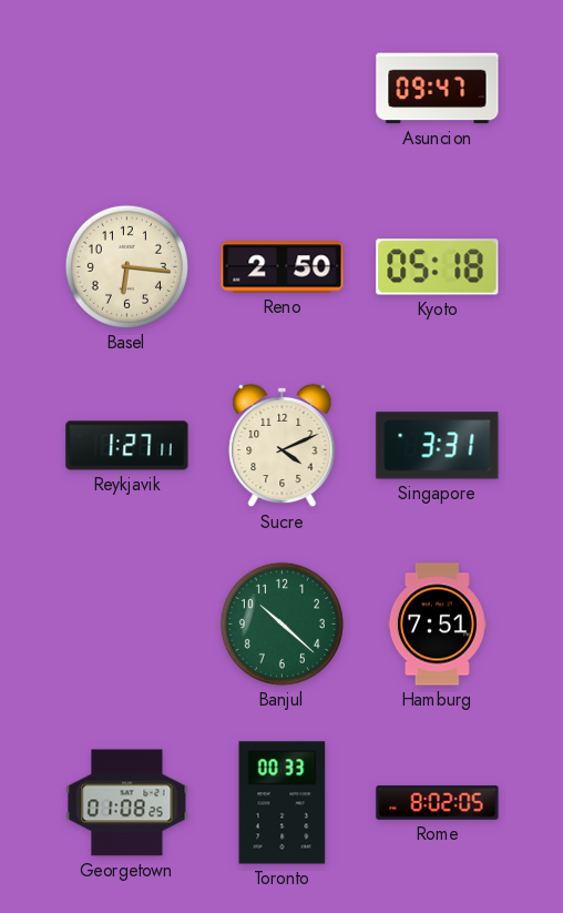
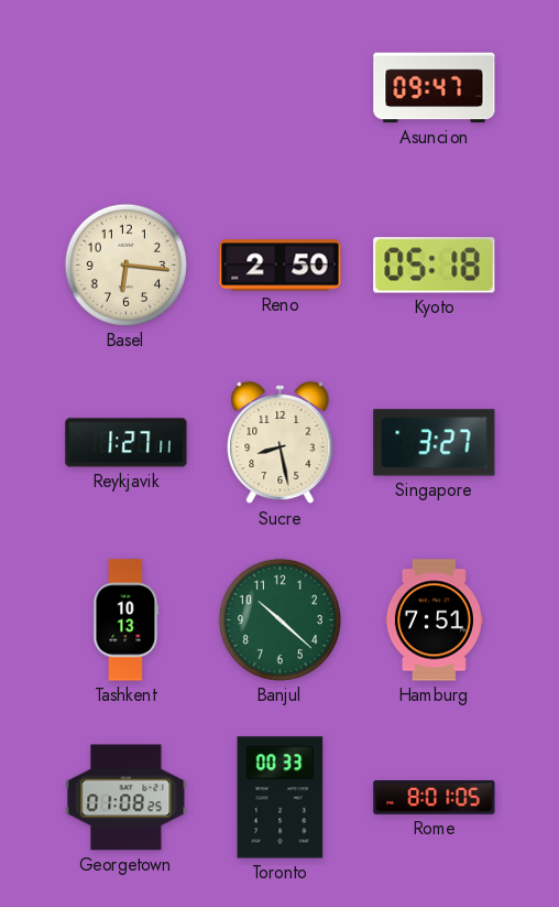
Sucre: 4:11 -> 8:28
Singapore: 3:31 -> 3:27
Tashkent: none -> 10:13
Rome: 8:02 -> 8:01
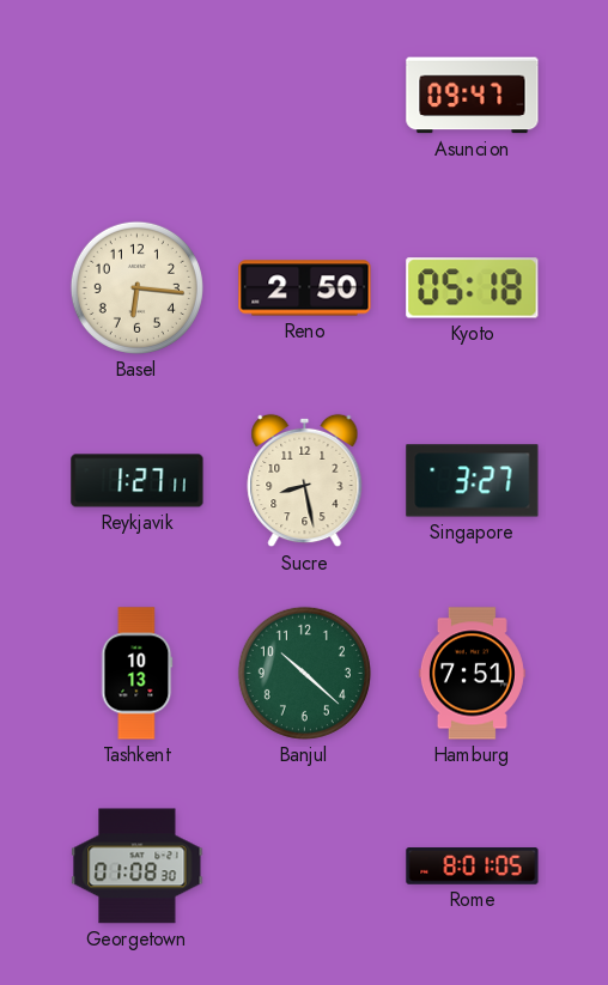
Georgetown: 01:08:25 -> 01:08:30
Toronto: 00:33 -> none
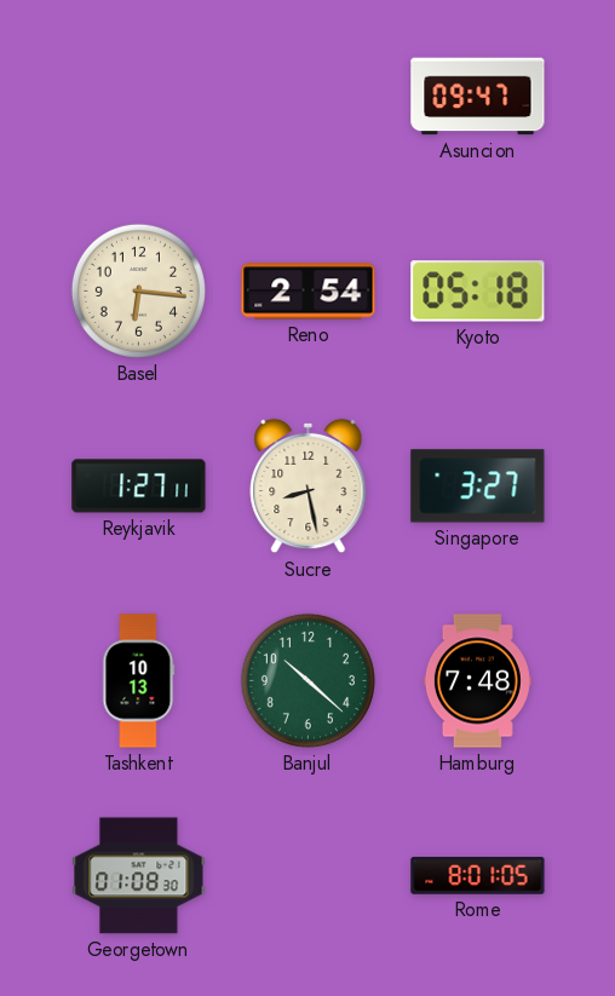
Reno: 2:50 -> 2:54
Hamburg: 7:51 -> 7:48
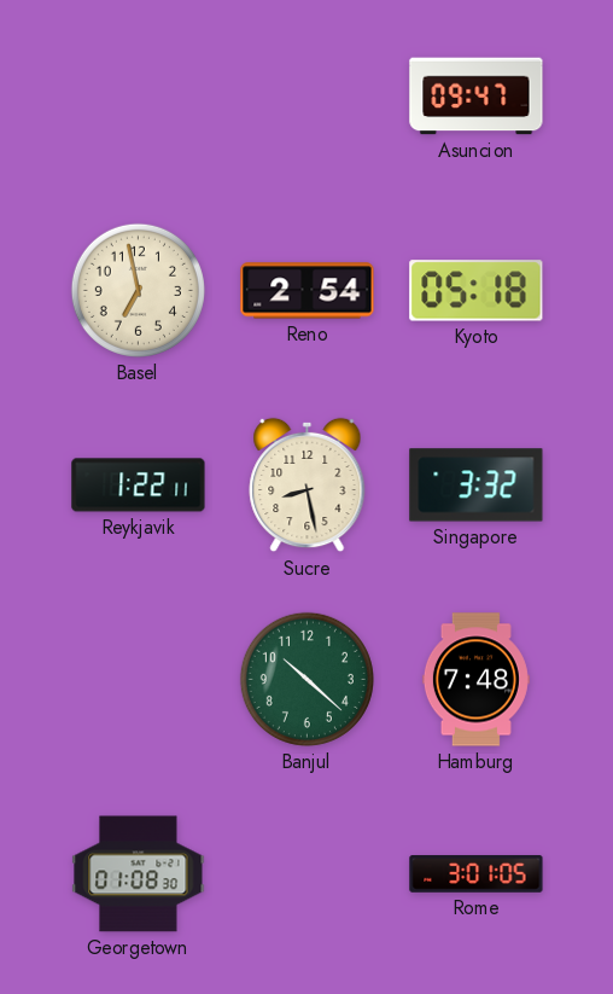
Basel: 6:16 -> 6:58
Reykjavik: 1:27 -> 1:22
Singapore: 3:27 -> 3:32
Tashkent: 10:13 -> none
Rome: 8:01 -> 3:01
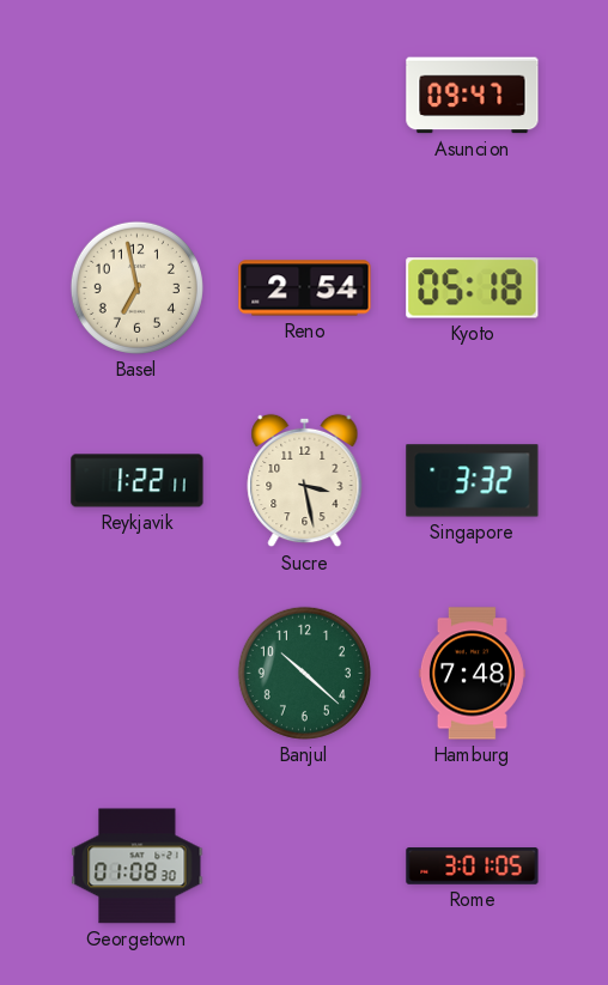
Sucre: 8:28 -> 3:28
